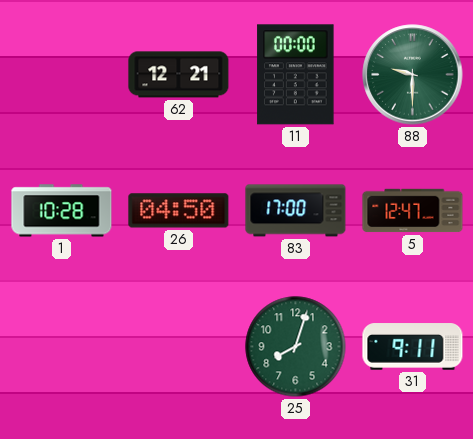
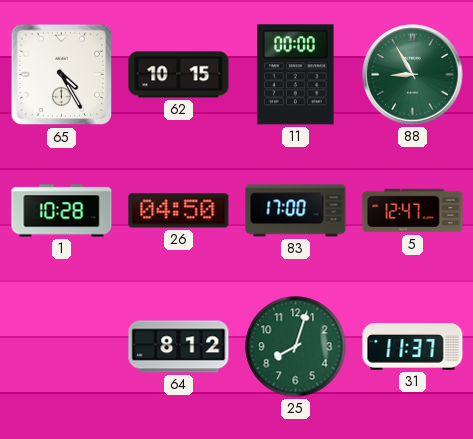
65: none -> 4:25
62: 12:21 -> 10:15
88: 9:30 -> 8:55
64: none -> 8:12
31: 9:11 -> 11:37
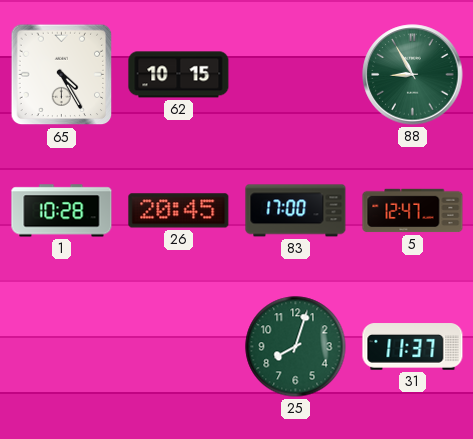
11: 00:00 -> none
26: 04:50 -> 20:45
64: 8:12 -> none
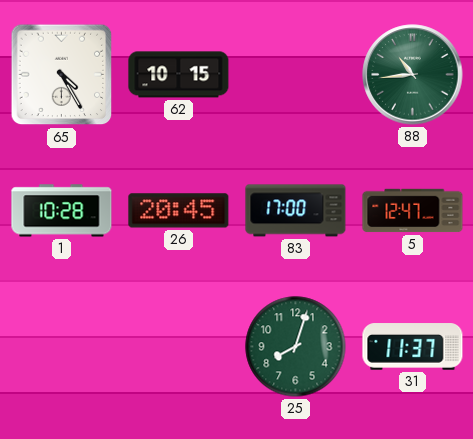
88: 8:55 -> 10:44
